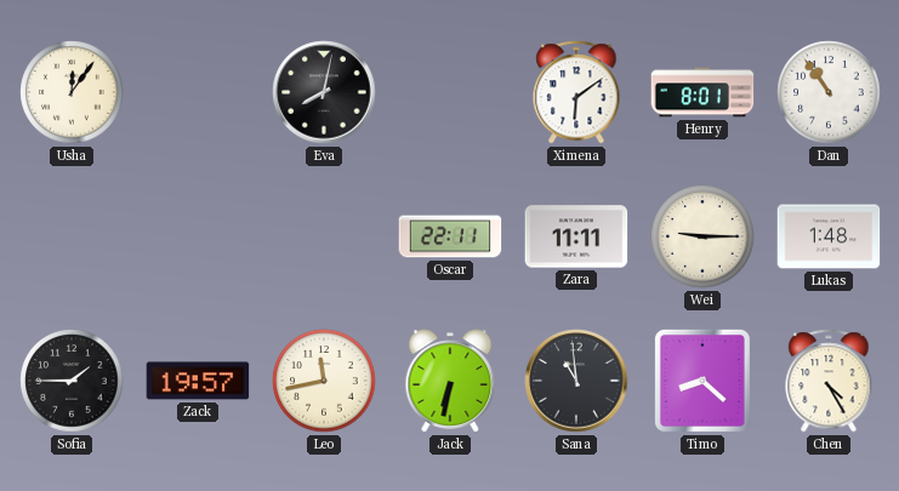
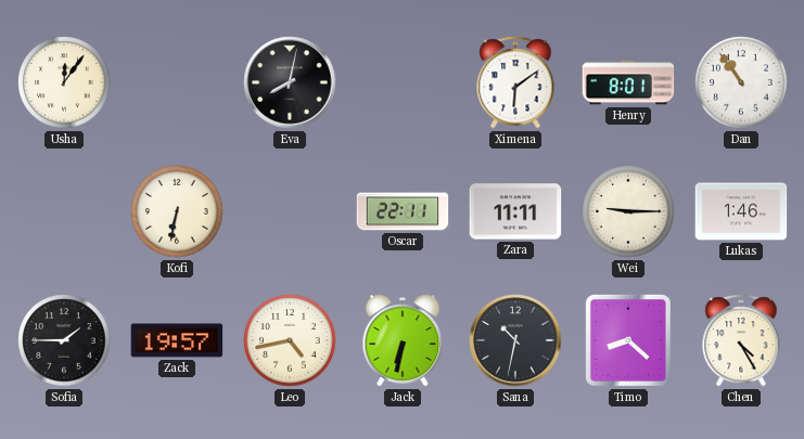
Kofi: none -> 6:32
Lukas: 1:48 -> 1:46
Leo: 11:43 -> 4:43
Sana: 10:59 -> 10:32
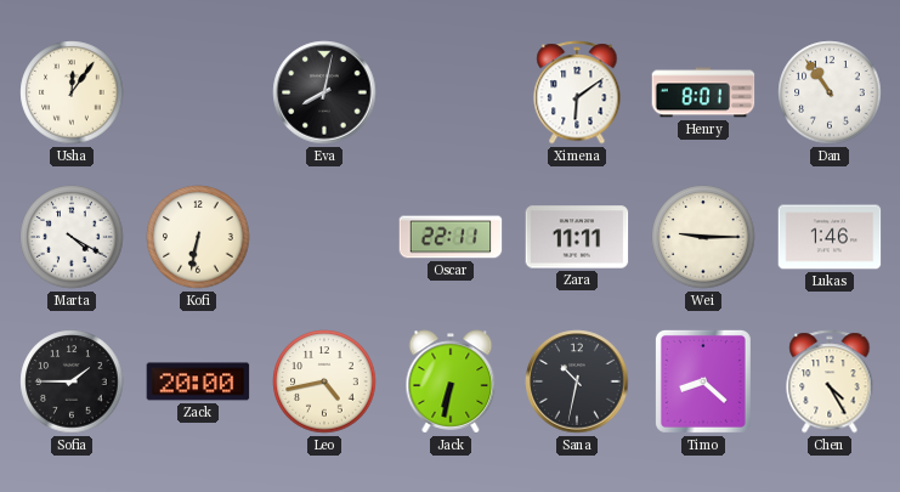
Marta: none -> 4:20
Zack: 19:57 -> 20:00
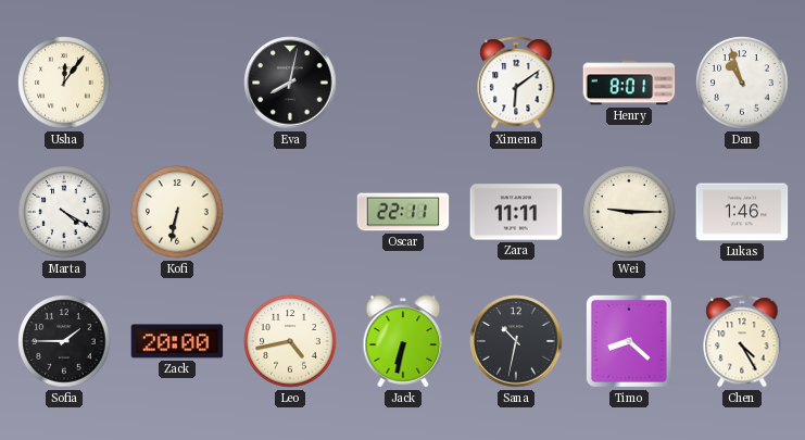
Dan: 10:54 -> 10:57
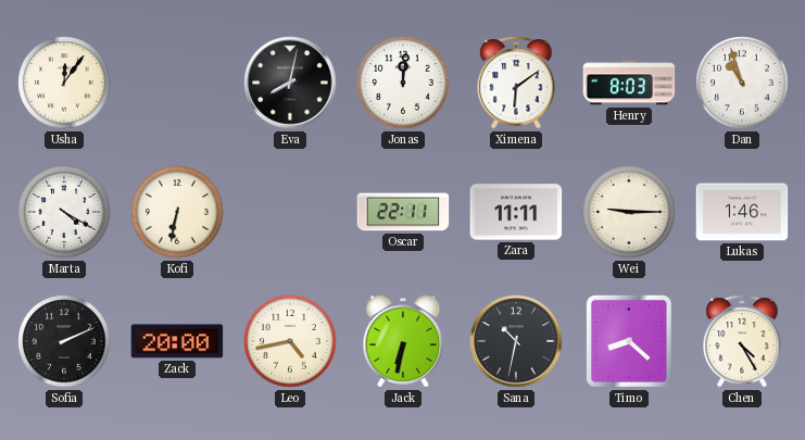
Jonas: none -> 12:01
Henry: 8:01 -> 8:03
Sofia: 1:45 -> 2:11
